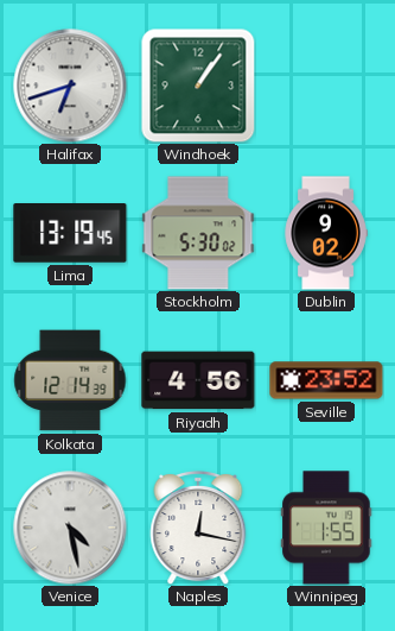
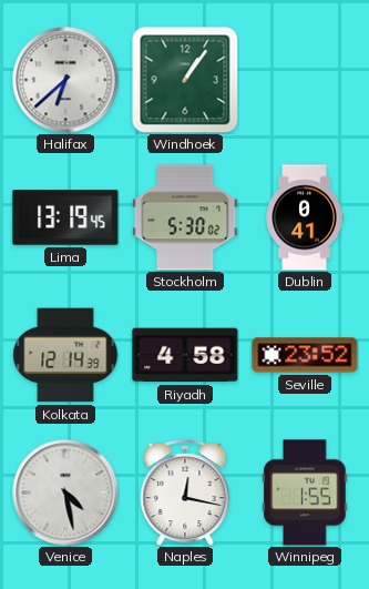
Halifax: 6:42 -> 6:38
Dublin: 9:02 -> 0:41
Riyadh: 4:56 -> 4:58
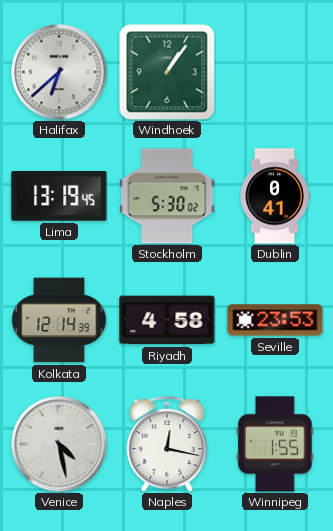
Seville: 23:52 -> 23:53
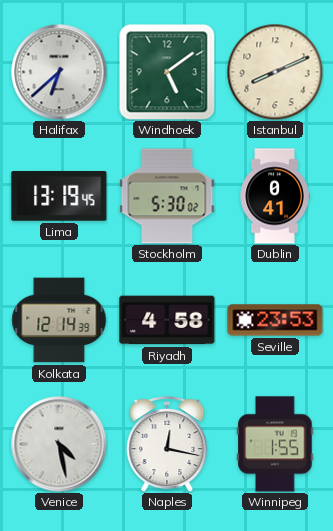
Windhoek: 1:06 -> 5:09
Istanbul: none -> 8:11
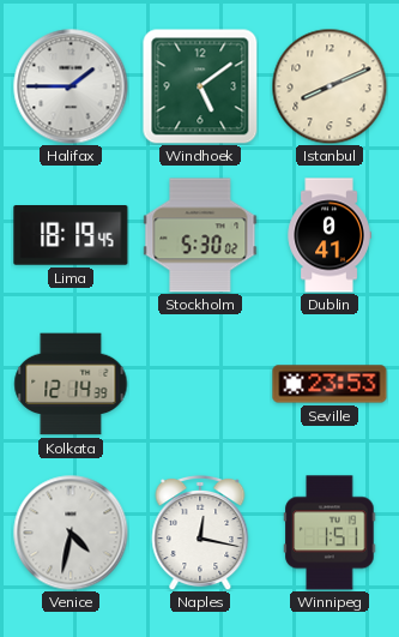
Halifax: 6:38 -> 1:45
Lima: 13:19 -> 18:19
Riyadh: 4:58 -> none
Venice: 4:28 -> 4:32
Winnipeg: 1:55 -> 1:51
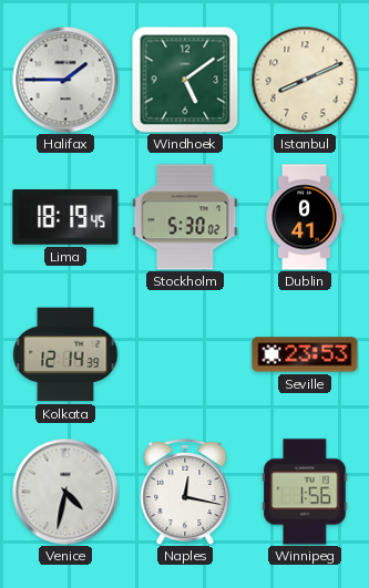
Winnipeg: 1:51 -> 1:56
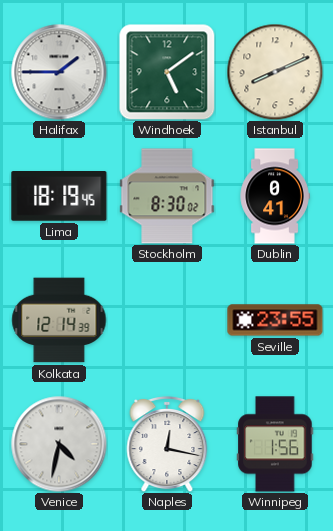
Stockholm: 5:30 -> 8:30
Seville: 23:53 -> 23:55
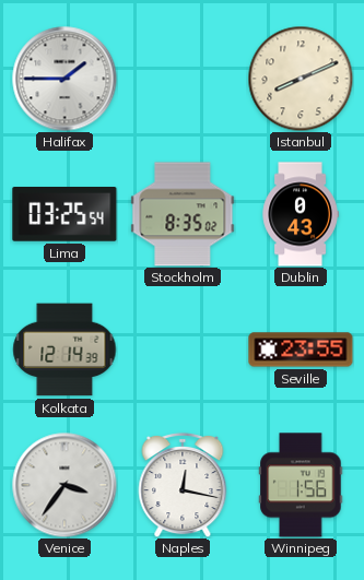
Windhoek: 5:09 -> none
Lima: 18:19 -> 03:25
Stockholm: 8:30 -> 8:35
Dublin: 0:41 -> 0:43
Venice: 4:32 -> 3:36
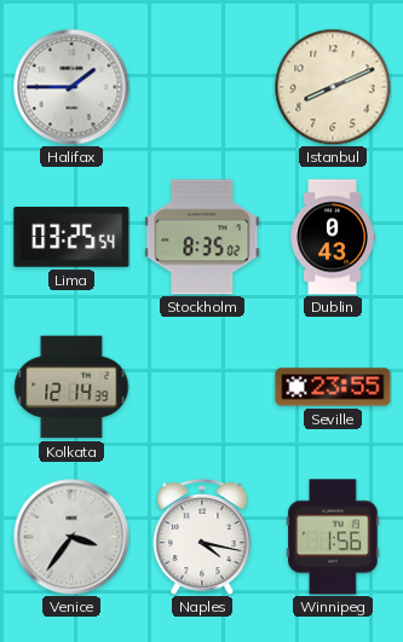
Naples: 12:17 -> 4:17
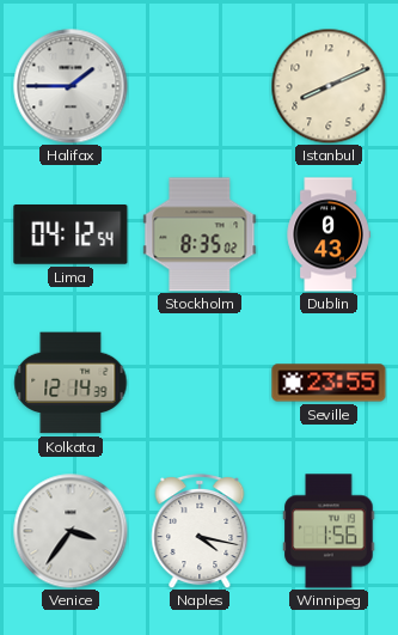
Lima: 03:25 -> 04:12
